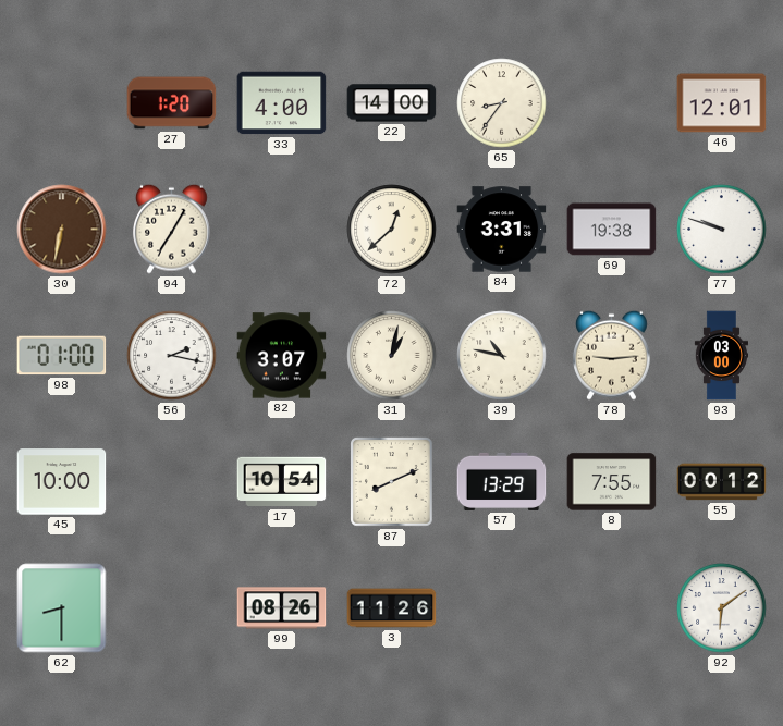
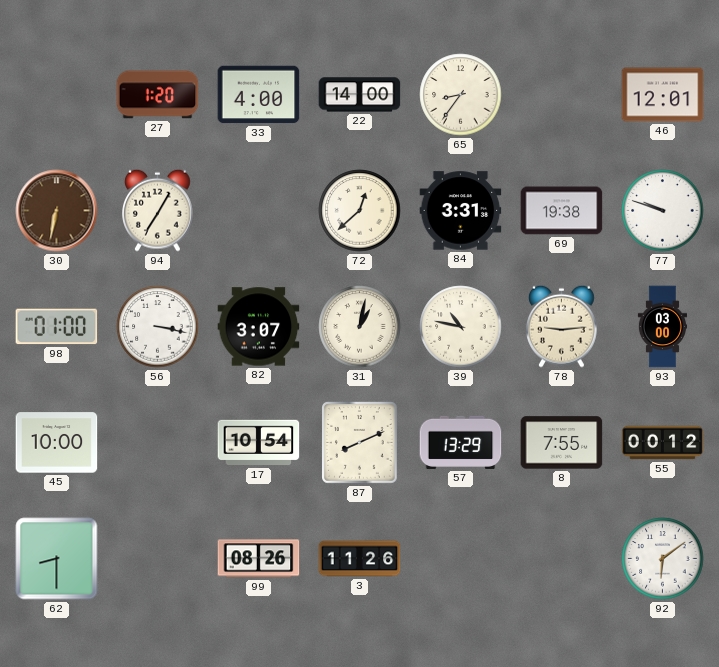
56: 2:17 -> 3:17
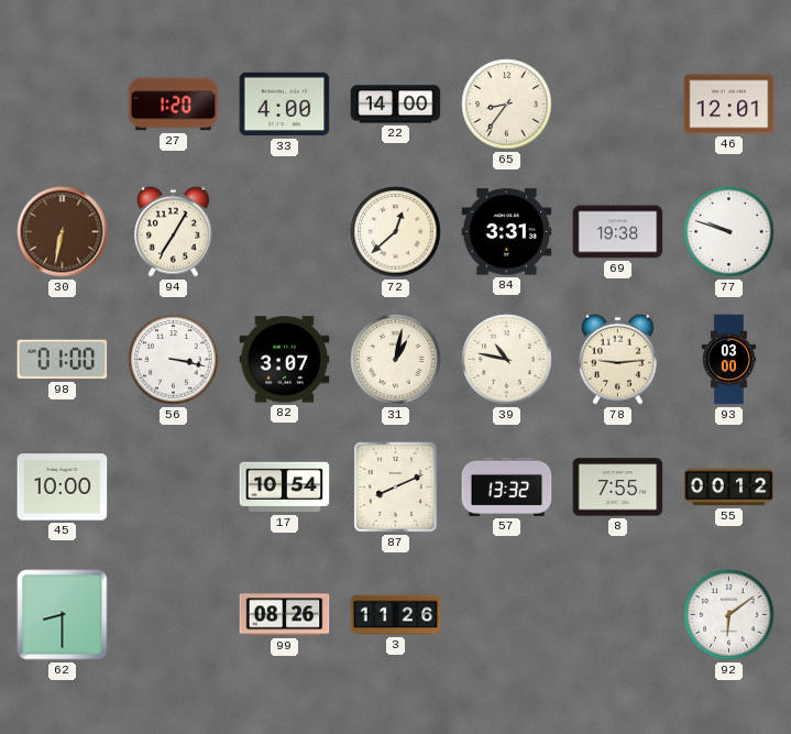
57: 13:29 -> 13:32
